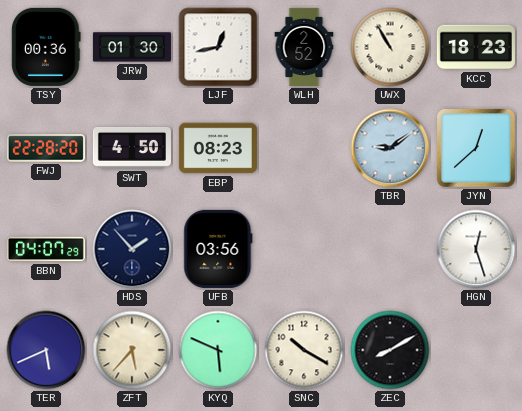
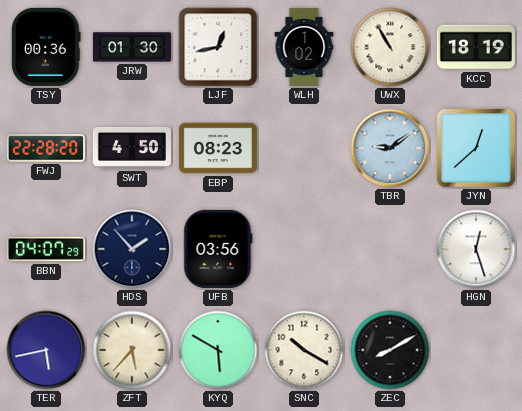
WLH: 2:52 -> 1:02
KCC: 18:23 -> 18:19
TER: 5:41 -> 5:43
KYQ: 5:49 -> 5:50
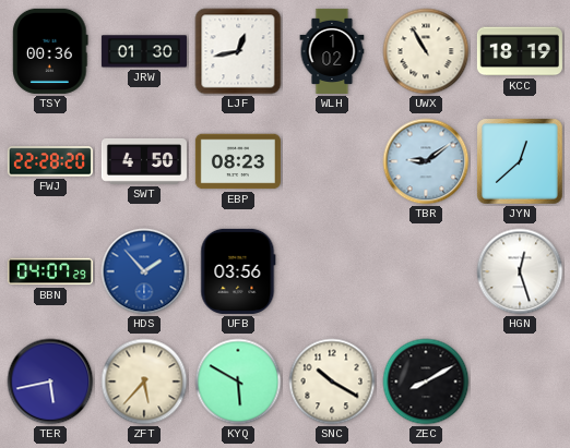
HDS dial: navy -> blue
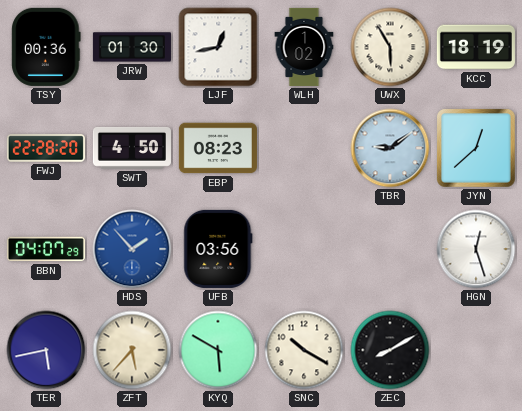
UWX: 10:55 -> 5:55
